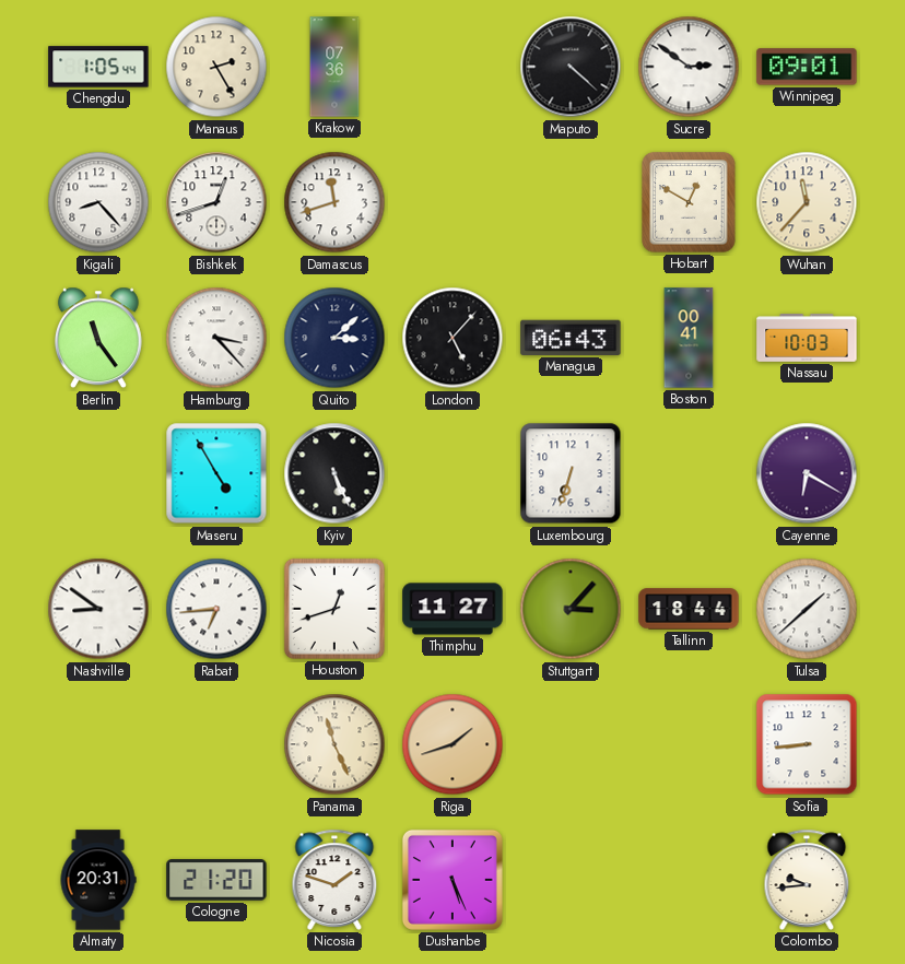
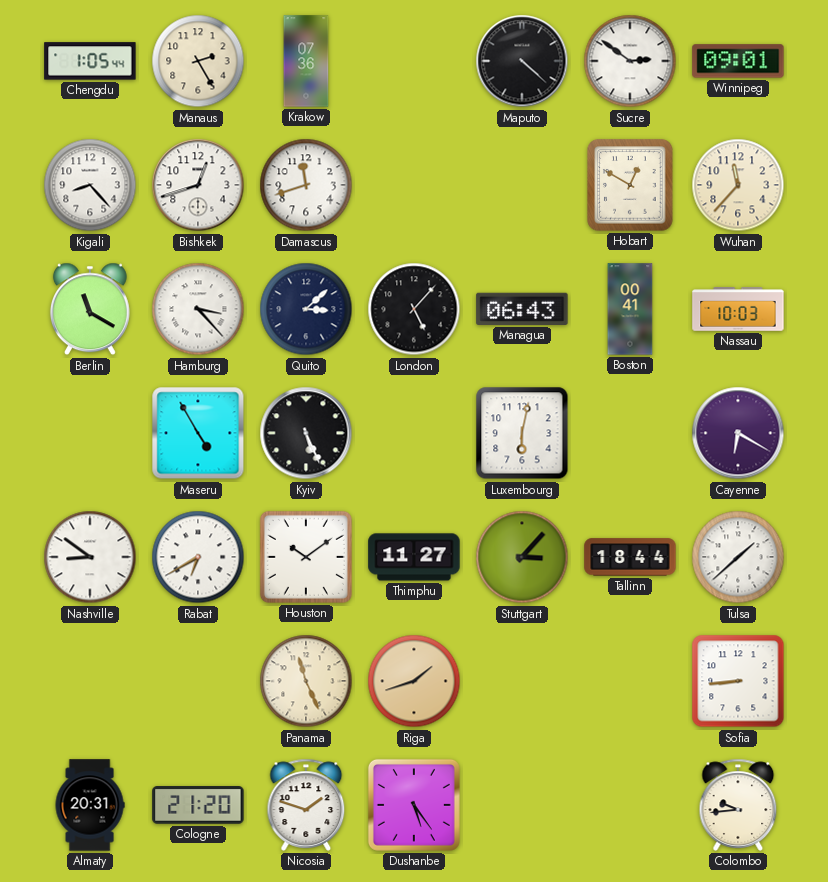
Berlin: 11:24 -> 11:20
Luxembourg: 6:33 -> 6:02
Rabat: 6:44 -> 6:40
Houston: 12:42 -> 10:09
Dushanbe: 5:26 -> 5:24
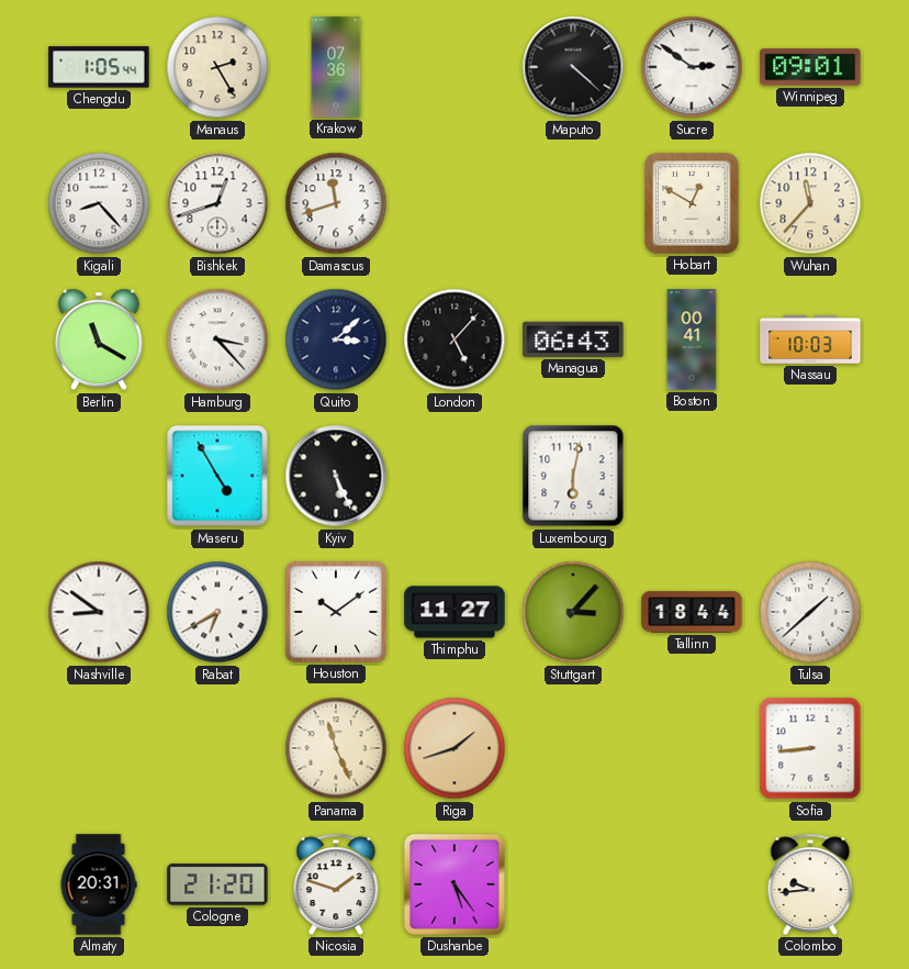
Cayenne: 6:20 -> none
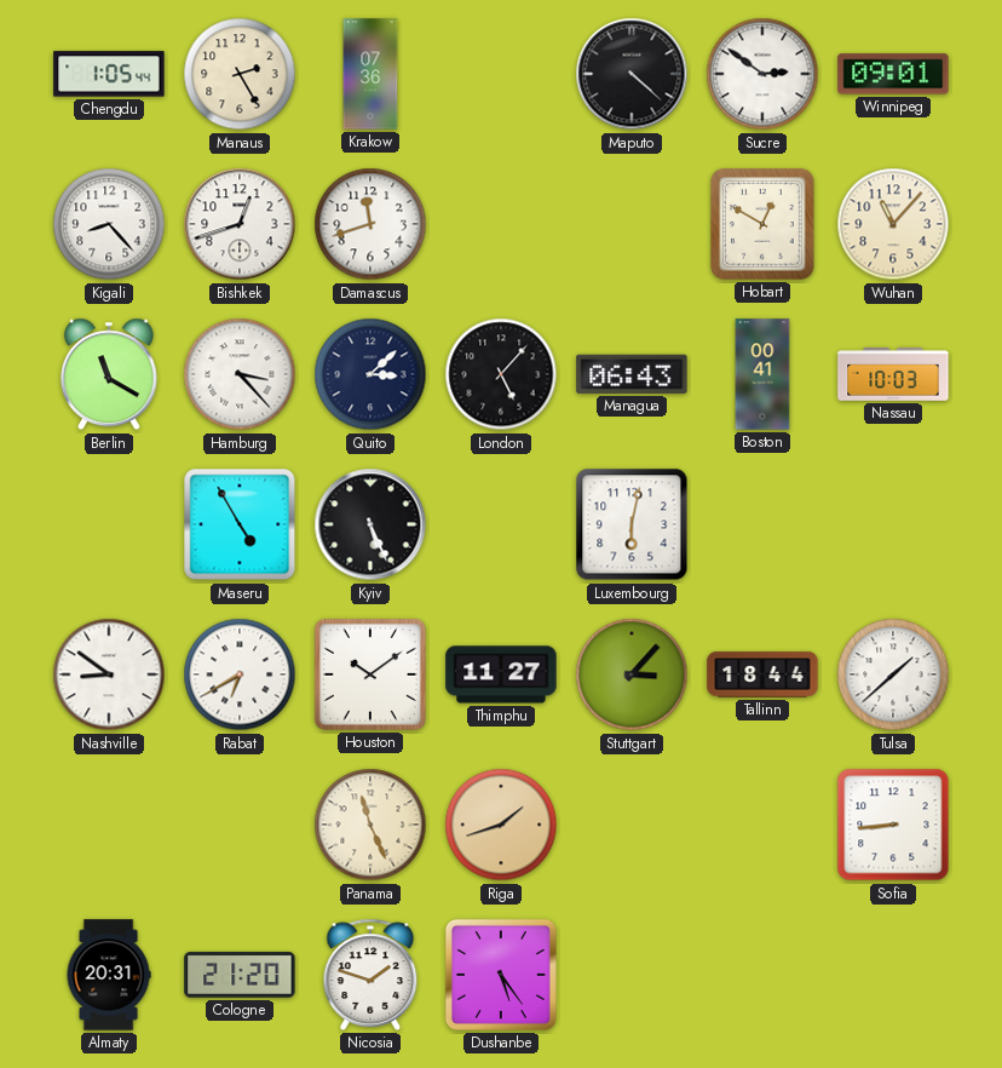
Wuhan: 11:37 -> 11:07
Colombo: 9:44 -> none
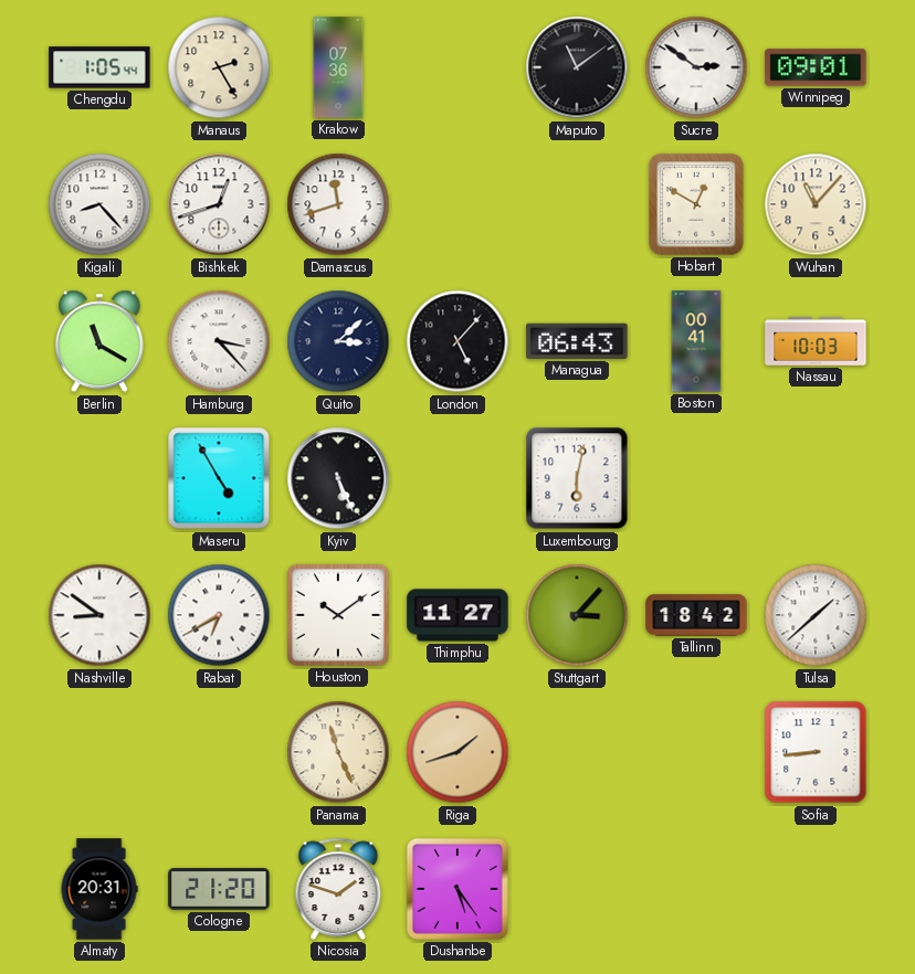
Maputo: 4:22 -> 11:09
Tallinn: 18:44 -> 18:42
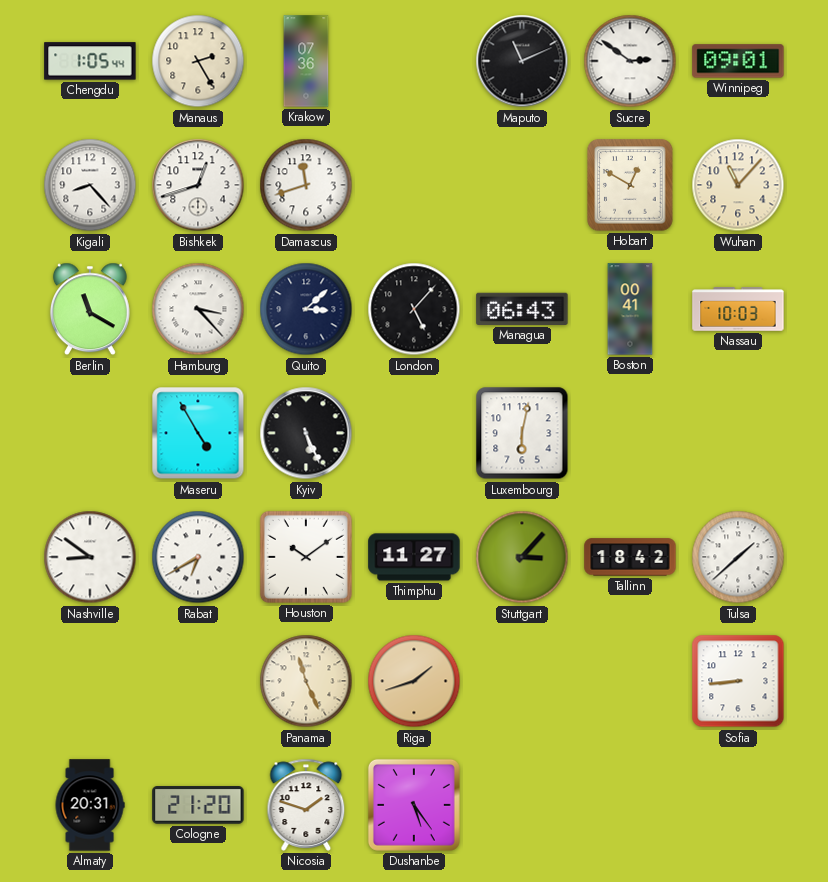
Maputo: 11:09 -> 11:11
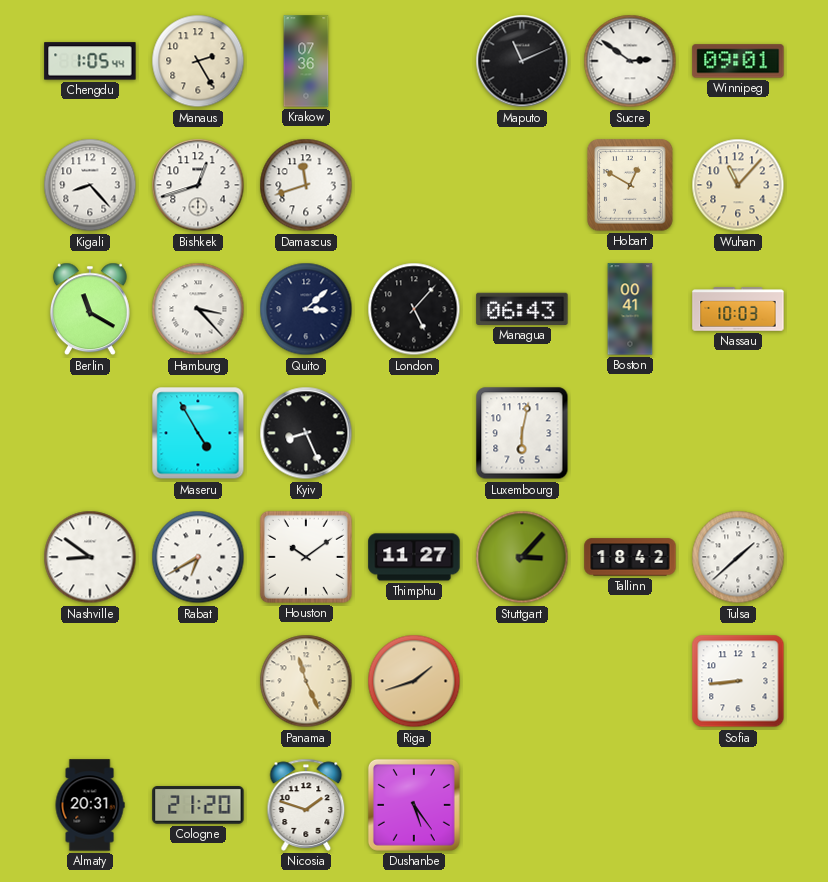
Kyiv: 5:26 -> 8:26
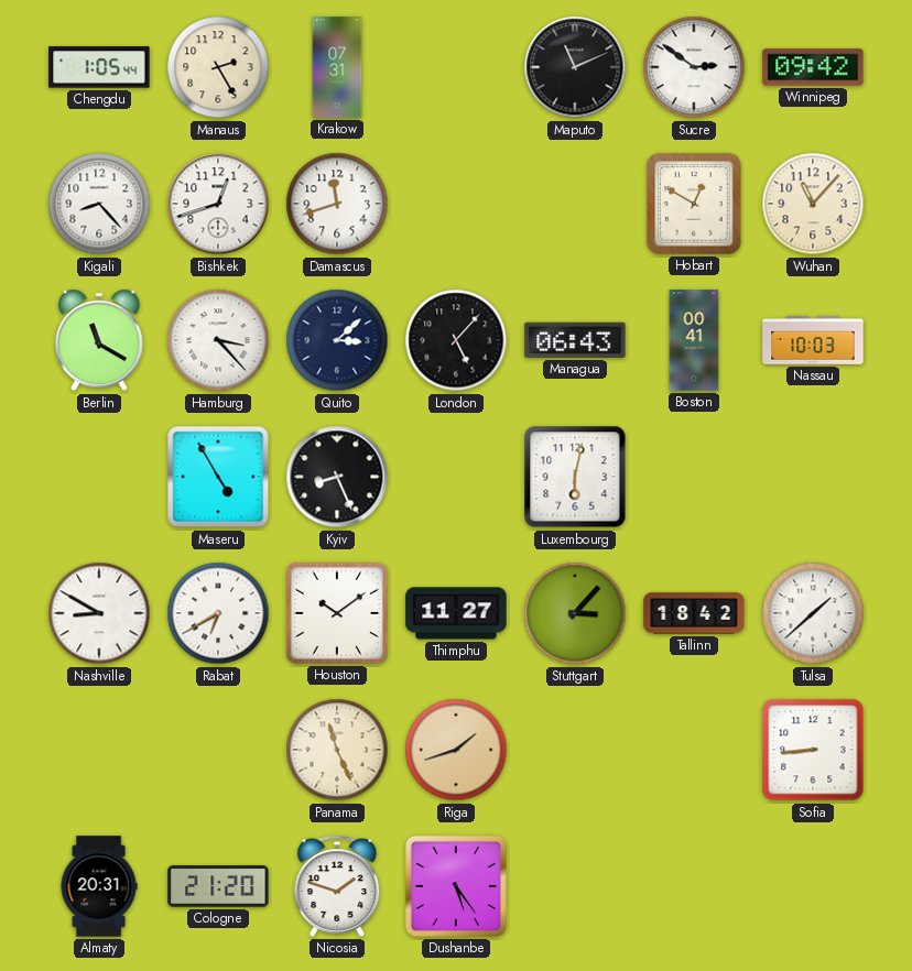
Krakow: 07:36 -> 07:31
Winnipeg: 09:01 -> 09:42
Nashville: 8:51 -> 8:50
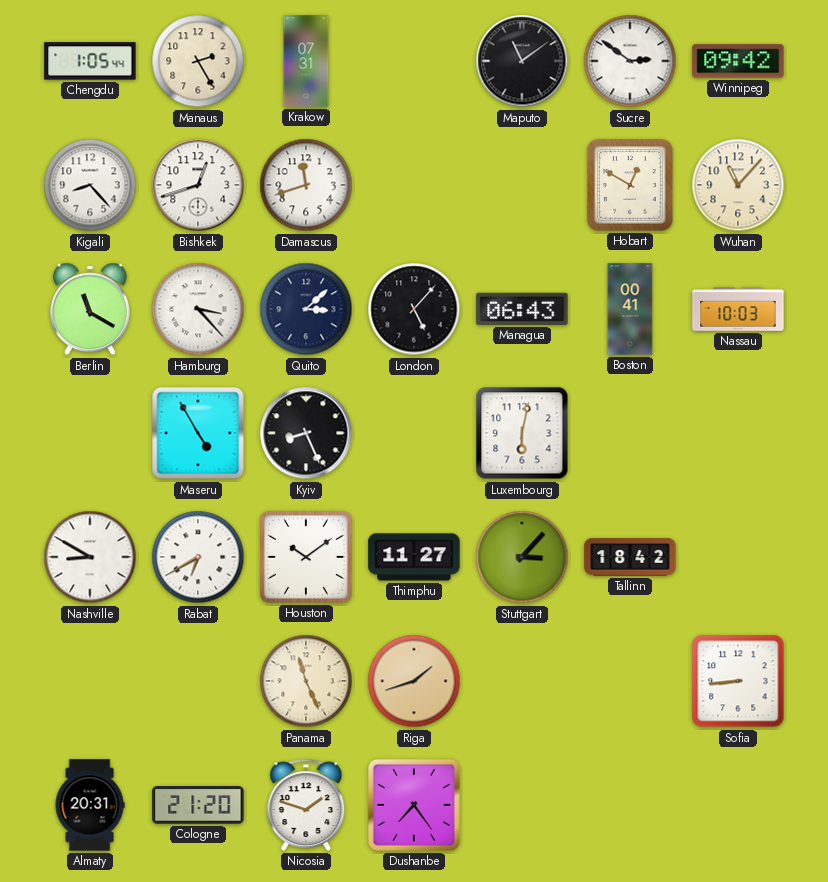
Maputo: 11:11 -> 11:09
Tulsa: 1:38 -> none
Dushanbe: 5:24 -> 7:24
